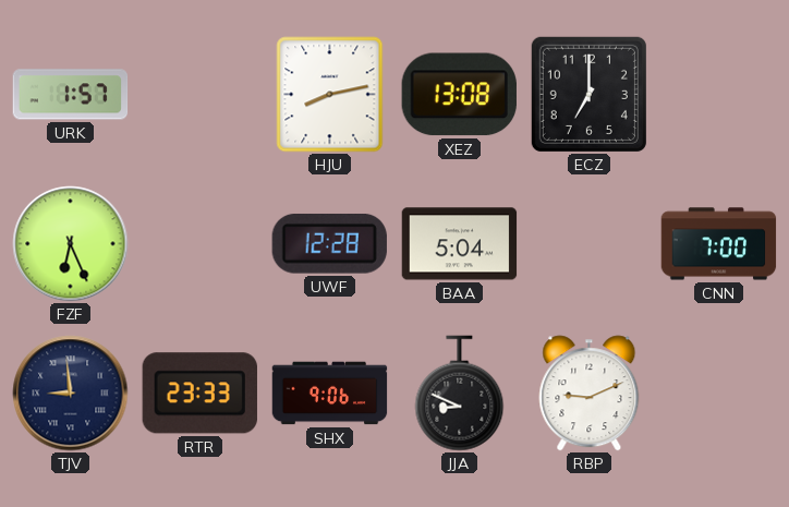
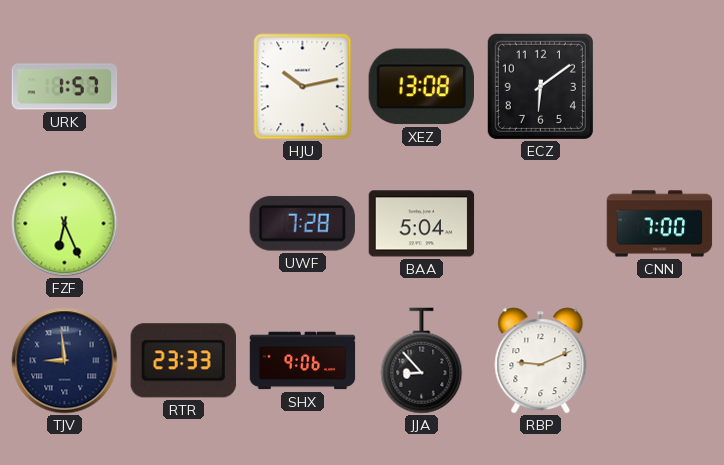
HJU: 8:13 -> 10:13
ECZ: 7:00 -> 6:09
UWF: 12:28 -> 7:28
JJA: 8:49 -> 8:53
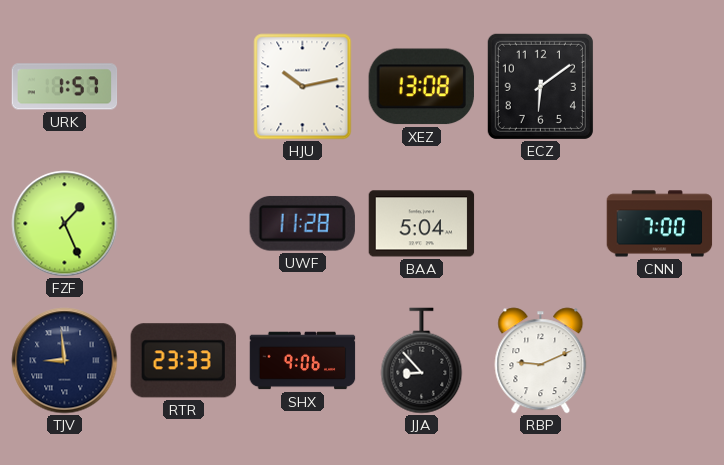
FZF: 6:26 -> 1:26
UWF: 7:28 -> 11:28
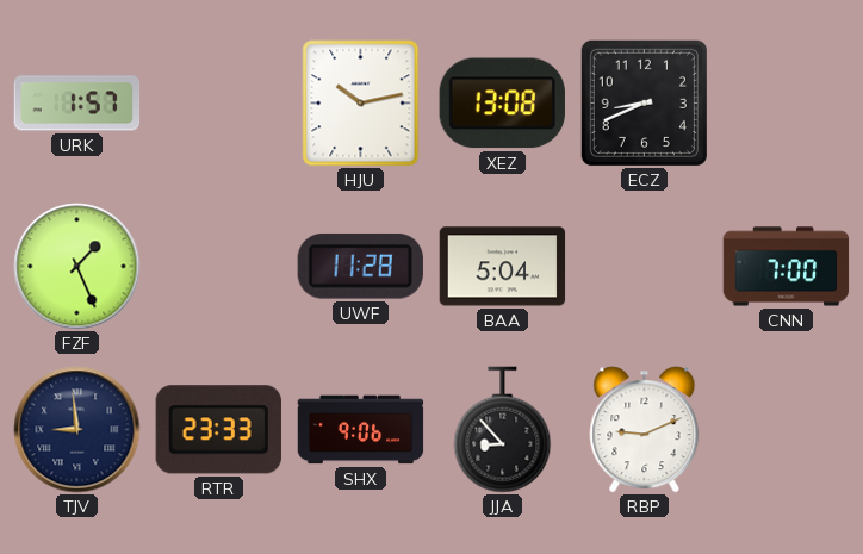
ECZ: 6:09 -> 8:41
